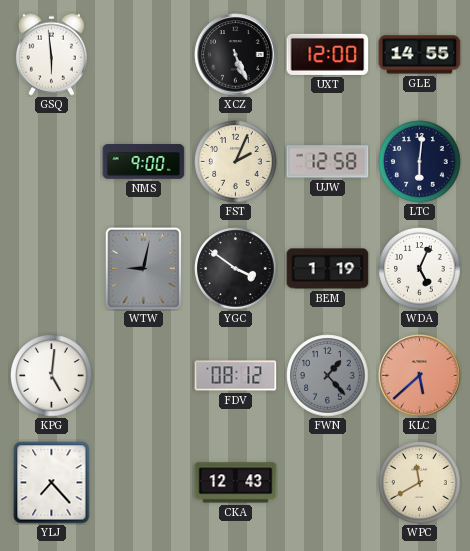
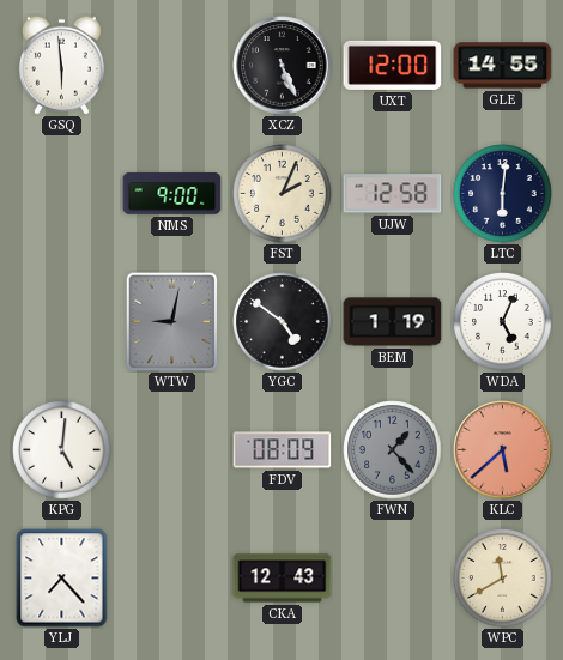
YGC: 3:51 -> 4:51
FDV: 08:12 -> 08:09
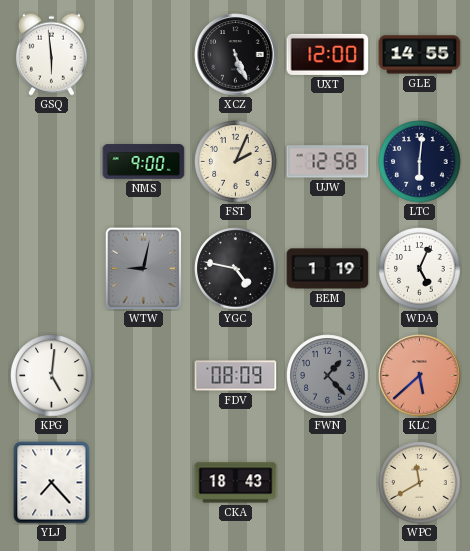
YGC: 4:51 -> 4:47
CKA: 12:43 -> 18:43
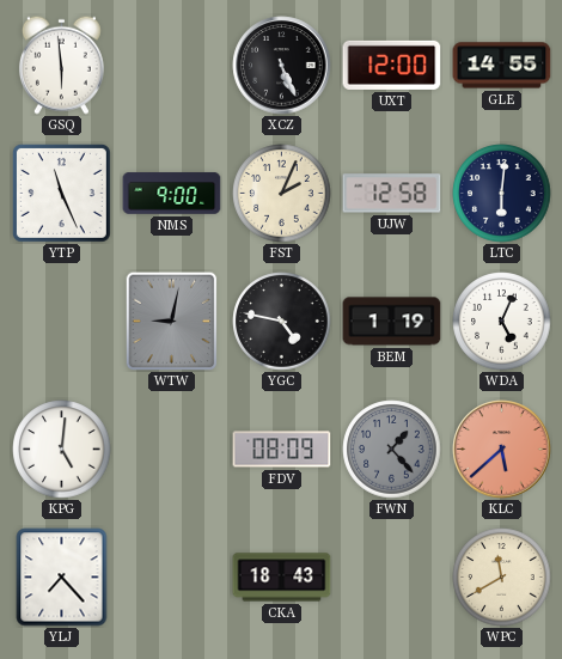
YTP: none -> 11:26
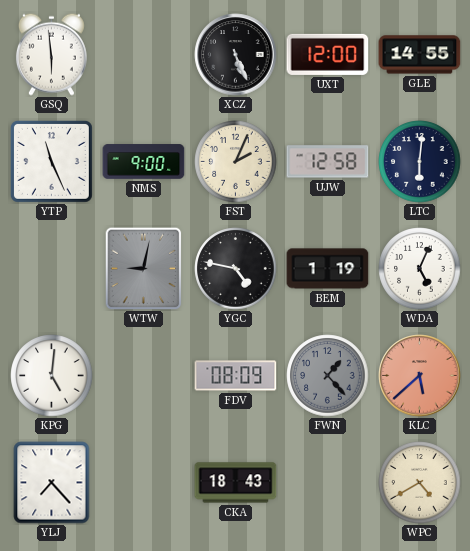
WPC: 11:40 -> 4:40
